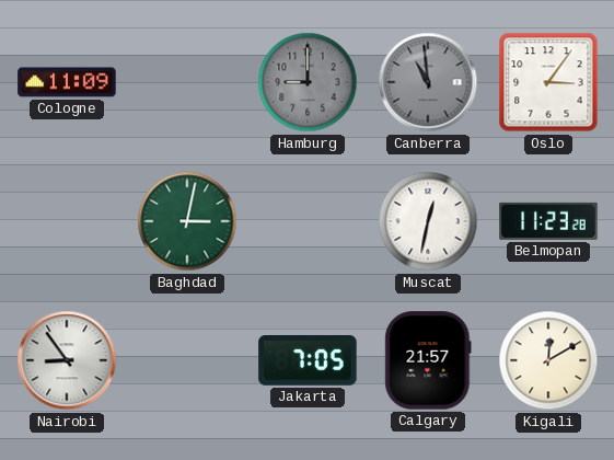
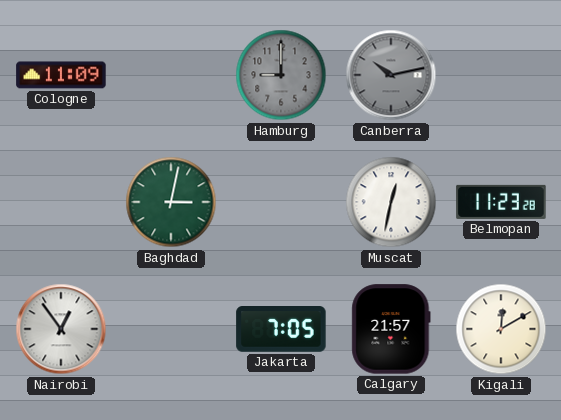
Canberra: 10:59 -> 10:13
Oslo: 3:06 -> none
Nairobi: 8:54 -> 12:54
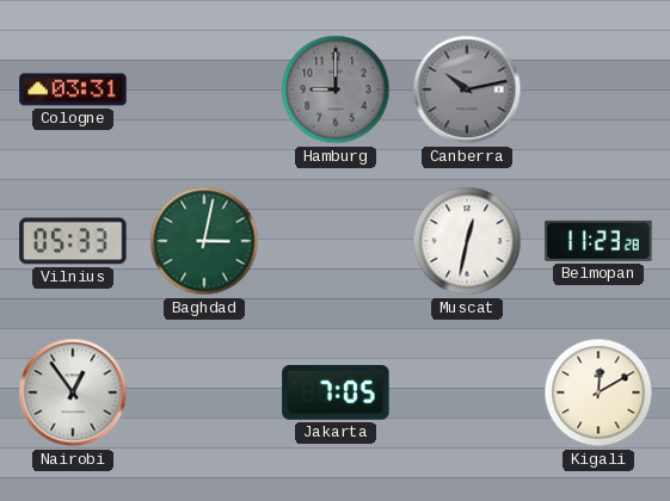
Cologne: 11:09 -> 03:31
Vilnius: none -> 05:33
Calgary: 21:57 -> none
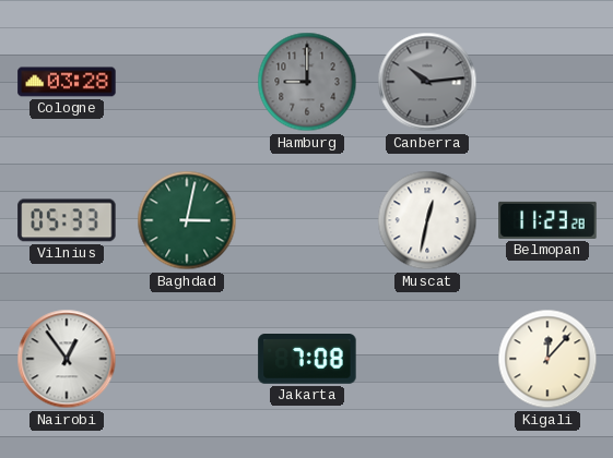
Cologne: 03:31 -> 03:28
Canberra: 10:13 -> 10:14
Jakarta: 7:05 -> 7:08
Kigali: 12:10 -> 12:07
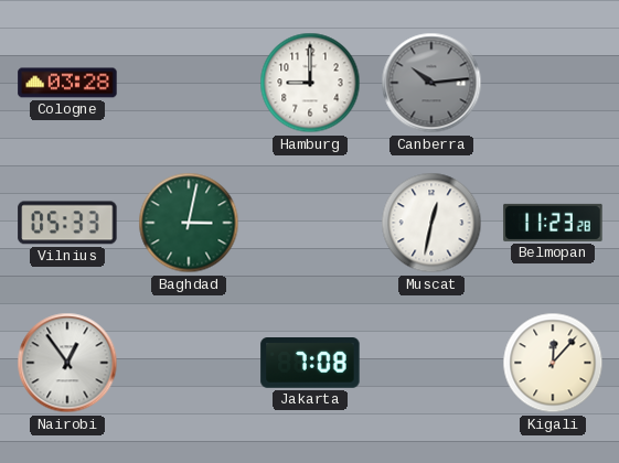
Hamburg dial: grey -> white
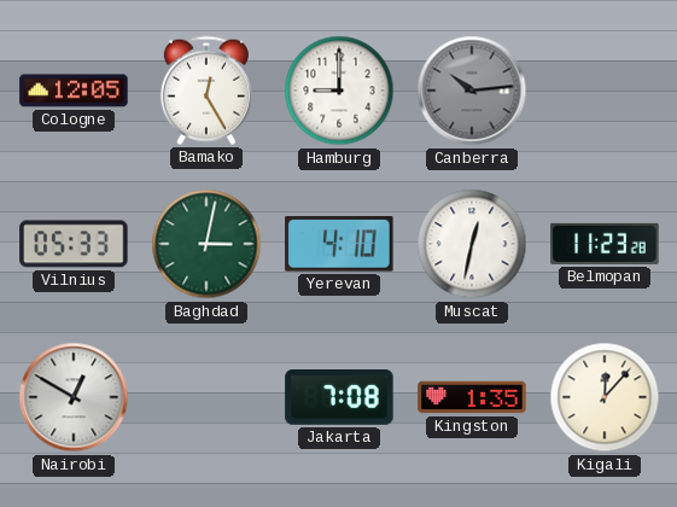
Cologne: 03:28 -> 12:05
Bamako: none -> 12:25
Yerevan: none -> 4:10
Nairobi: 12:54 -> 12:50
Kingston: none -> 1:35
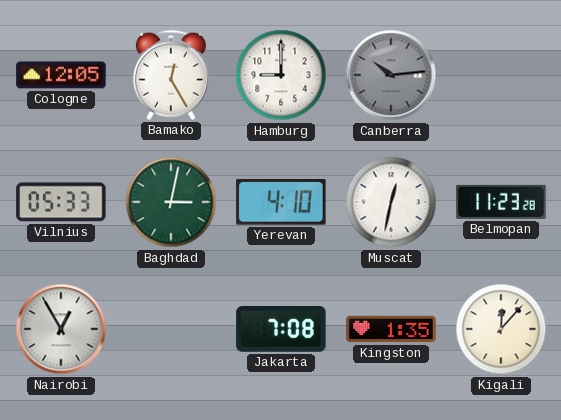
Nairobi: 12:50 -> 12:55
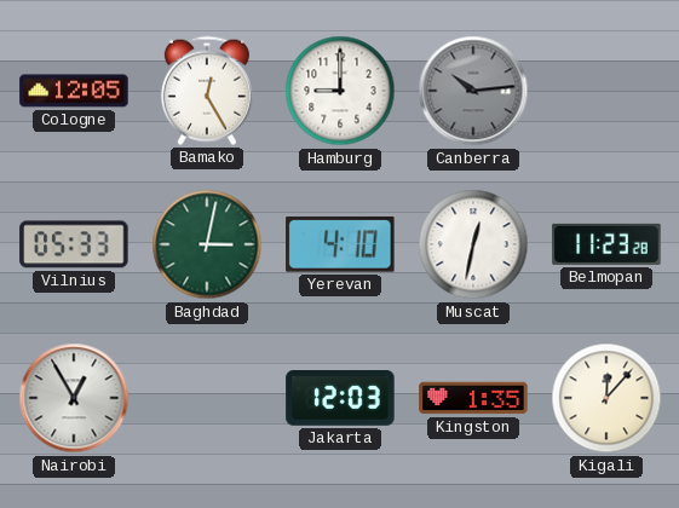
Jakarta: 7:08 -> 12:03
